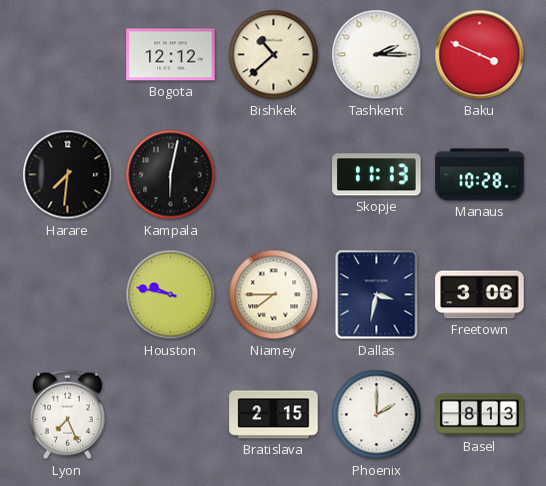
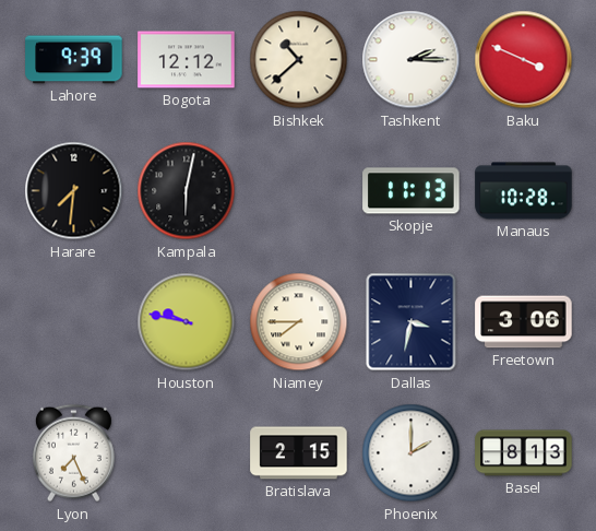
Lahore: none -> 9:39
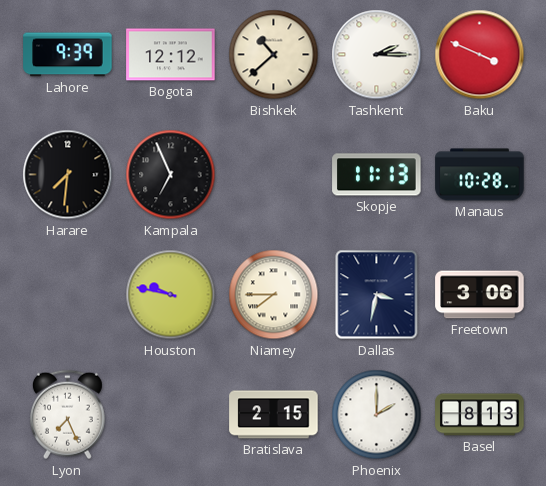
Kampala: 6:02 -> 6:56
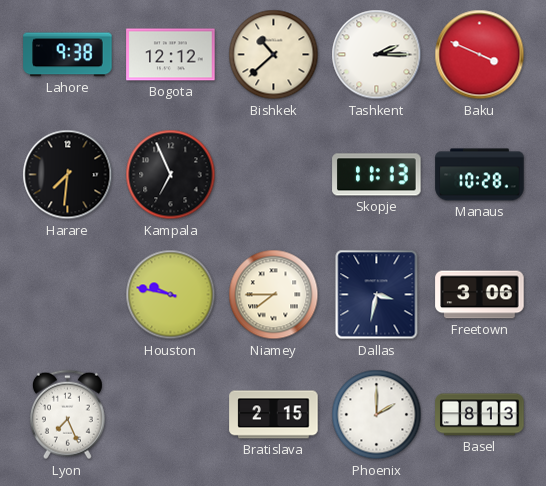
Lahore: 9:39 -> 9:38
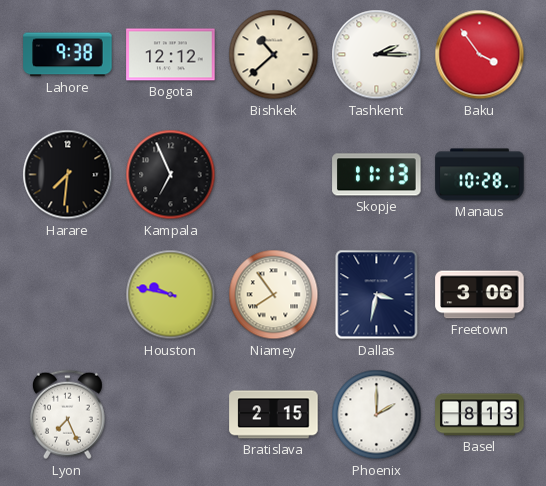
Baku: 3:49 -> 3:54
Niamey: 7:45 -> 7:54
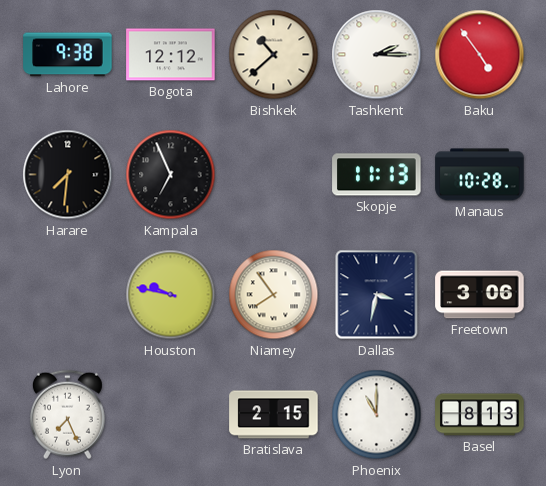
Baku: 3:54 -> 4:54
Phoenix: 2:00 -> 11:00
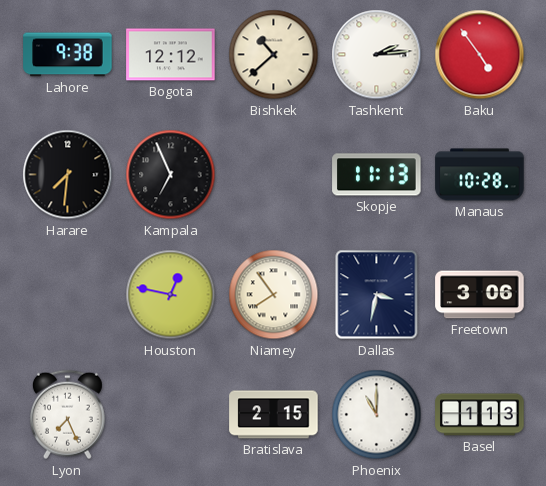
Tashkent: 2:15 -> 2:14
Houston: 9:47 -> 12:47
Basel: 8:13 -> 1:13
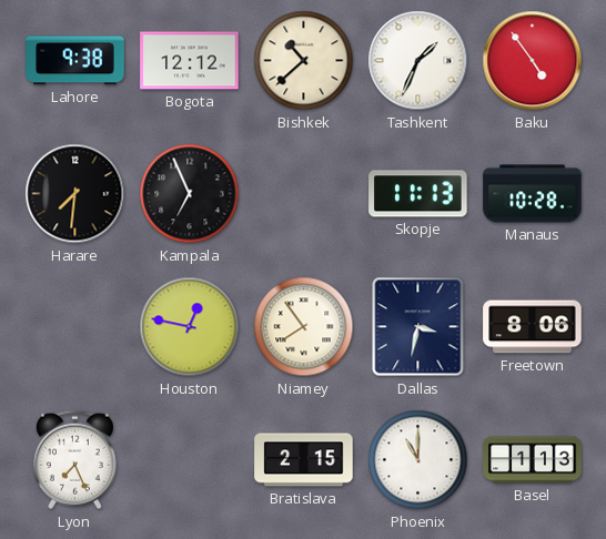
Tashkent: 2:14 -> 1:34
Freetown: 3:06 -> 8:06
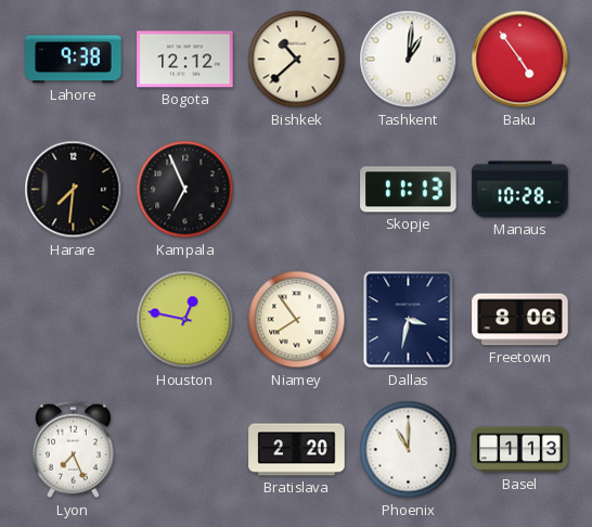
Tashkent: 1:34 -> 1:01
Bratislava: 2:15 -> 2:20
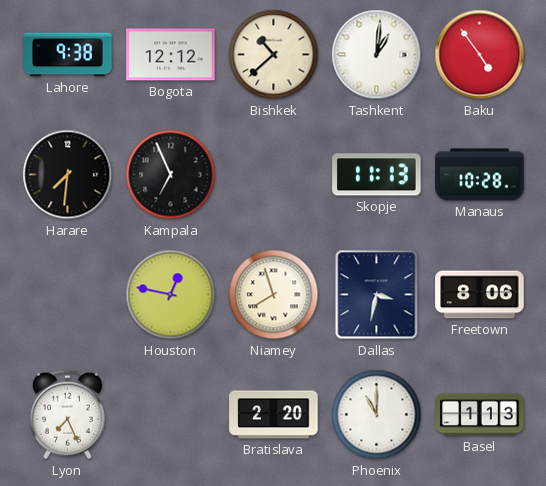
Niamey: 7:54 -> 7:57
